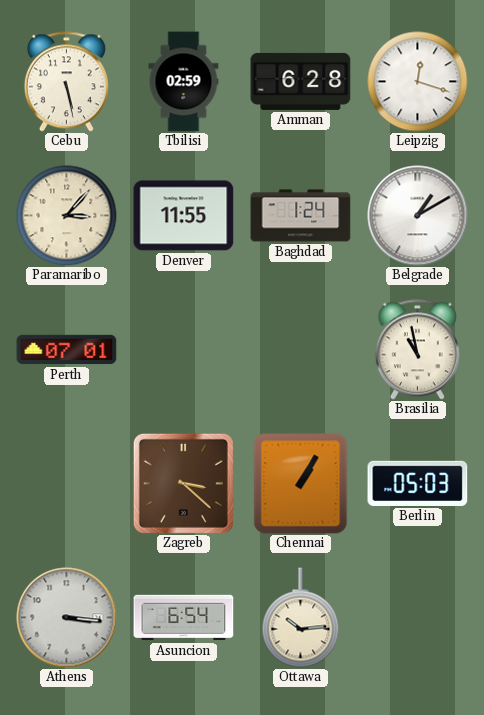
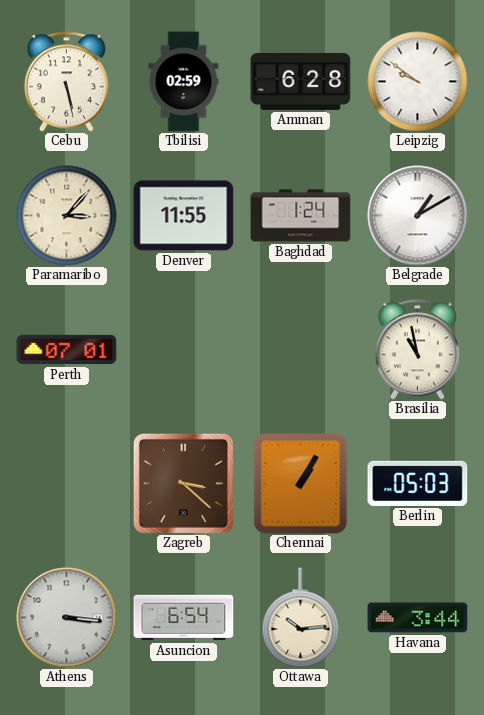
Leipzig: 12:18 -> 9:51
Havana: none -> 3:44
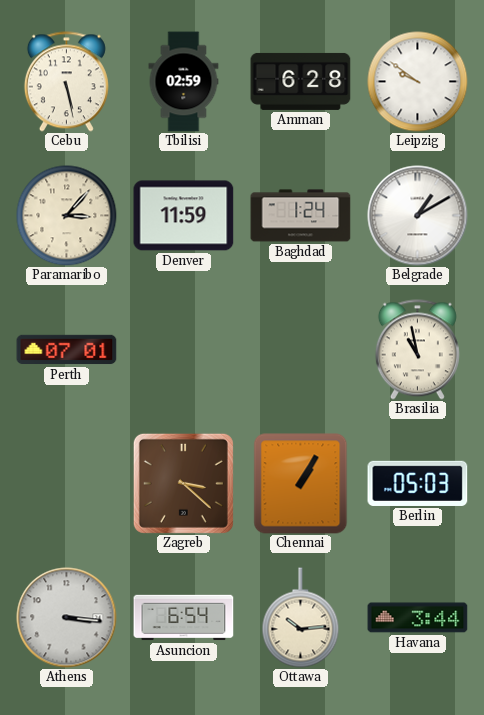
Denver: 11:55 -> 11:59
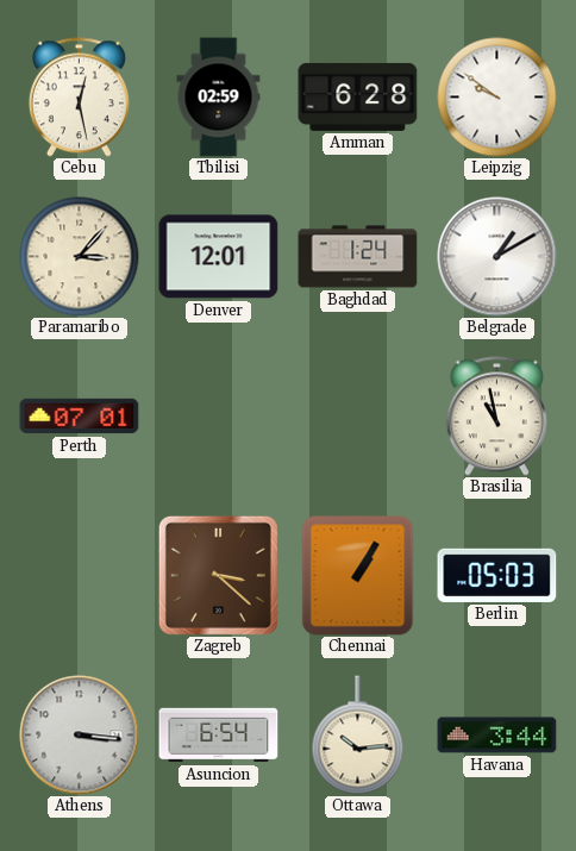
Cebu: 5:28 -> 12:28
Denver: 11:59 -> 12:01
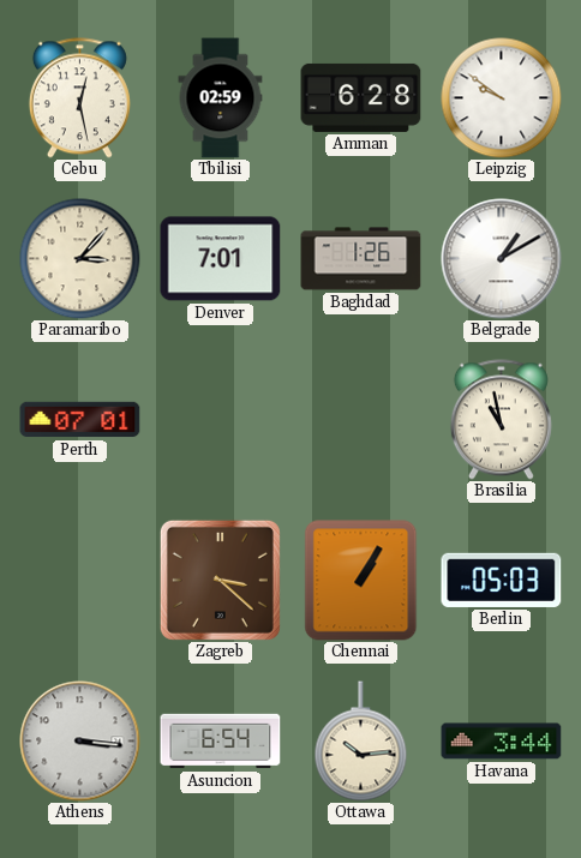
Denver: 12:01 -> 7:01
Baghdad: 1:24 -> 1:26
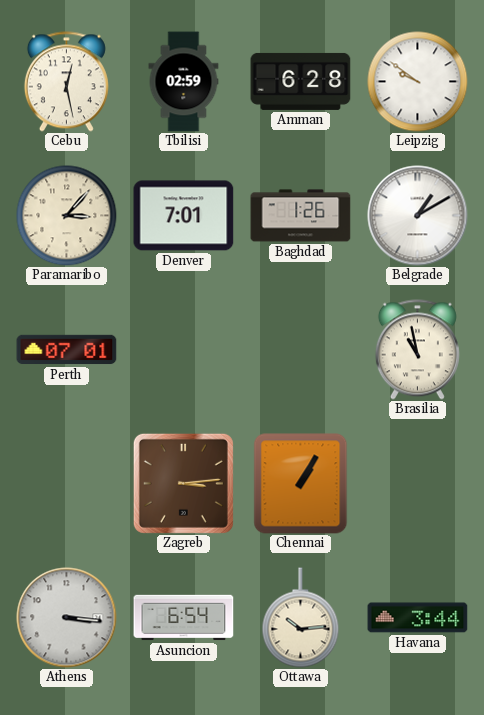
Zagreb: 3:22 -> 3:14
Berlin: 05:03 -> none
